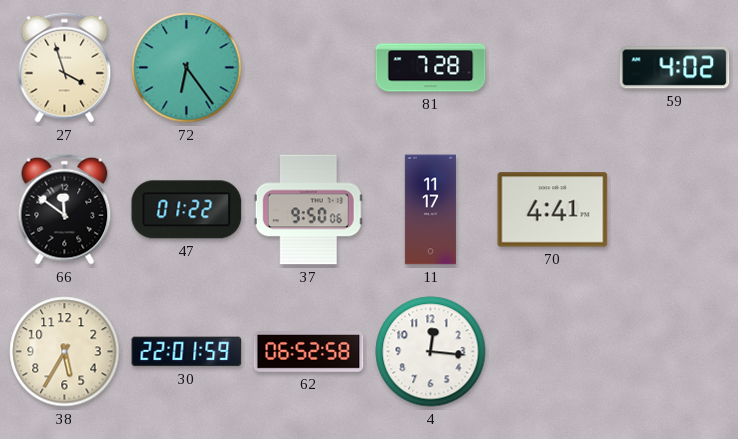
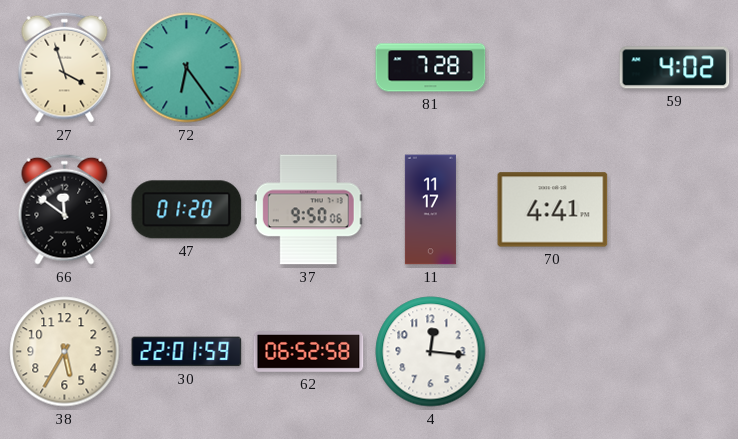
47: 01:22 -> 01:20
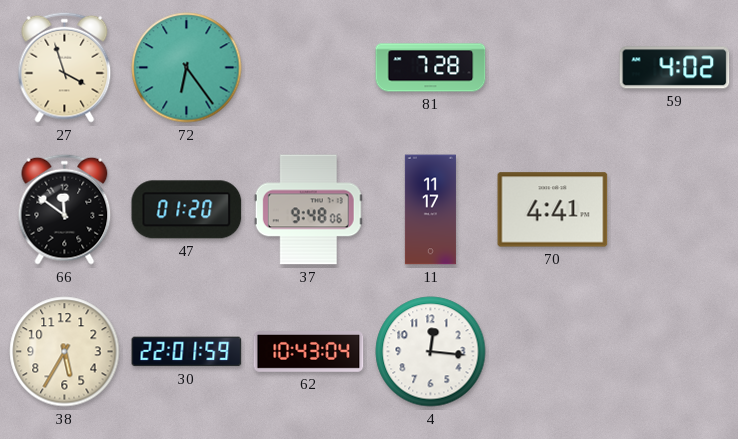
37: 9:50 -> 9:48
62: 06:52 -> 10:43
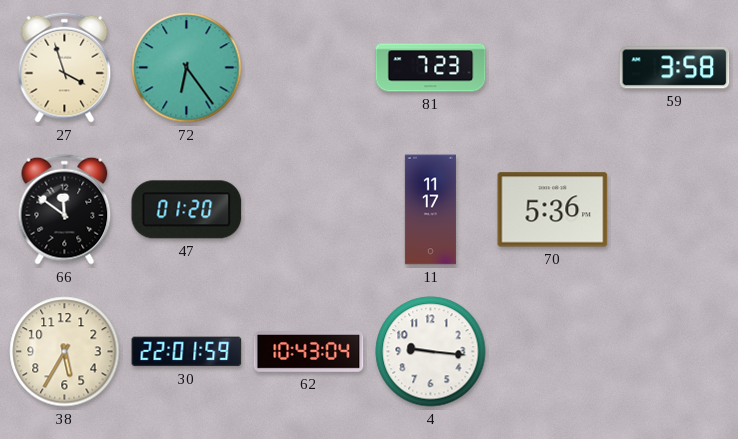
81: 7:28 -> 7:23
59: 4:02 -> 3:58
37: 9:48 -> none
70: 4:41 -> 5:36
4: 12:16 -> 9:16
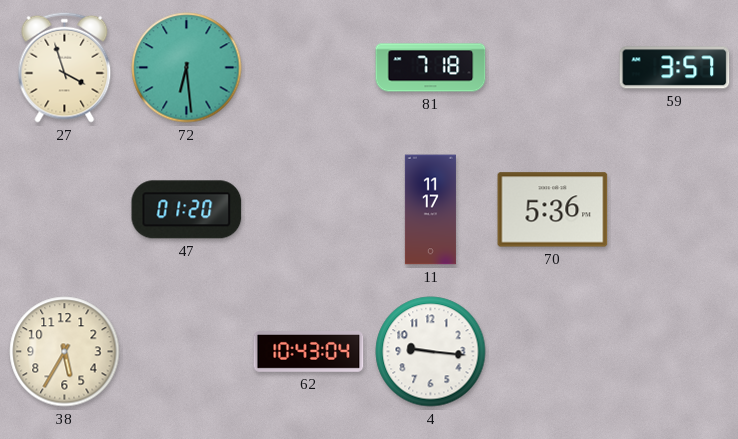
72: 6:24 -> 6:29
81: 7:23 -> 7:18
59: 3:58 -> 3:57
66: 11:51 -> none
30: 22:01 -> none
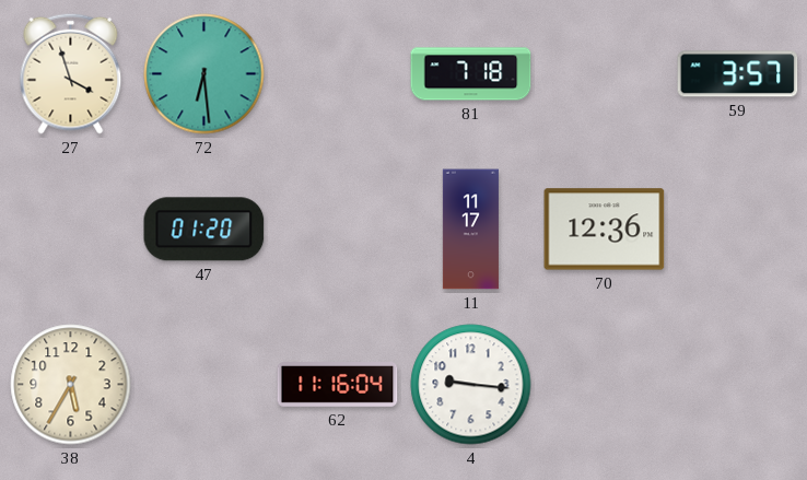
70: 5:36 -> 12:36
62: 10:43 -> 11:16
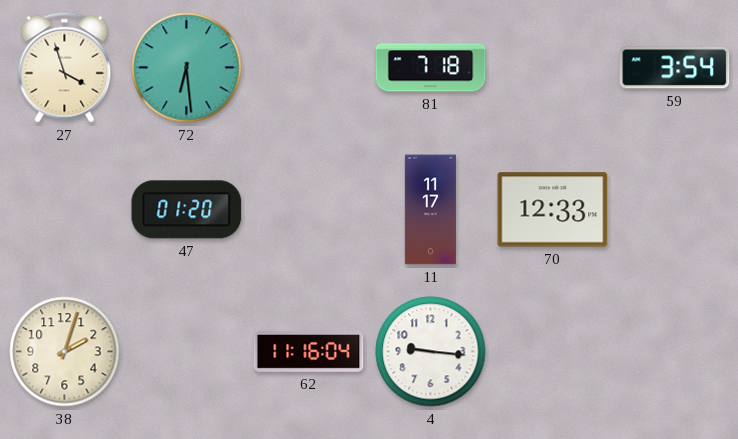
59: 3:57 -> 3:54
70: 12:36 -> 12:33
38: 5:35 -> 2:03
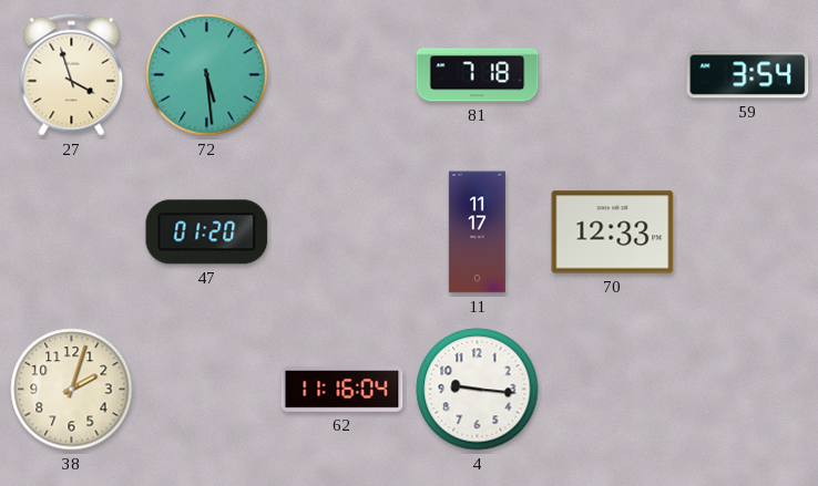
72: 6:29 -> 5:29
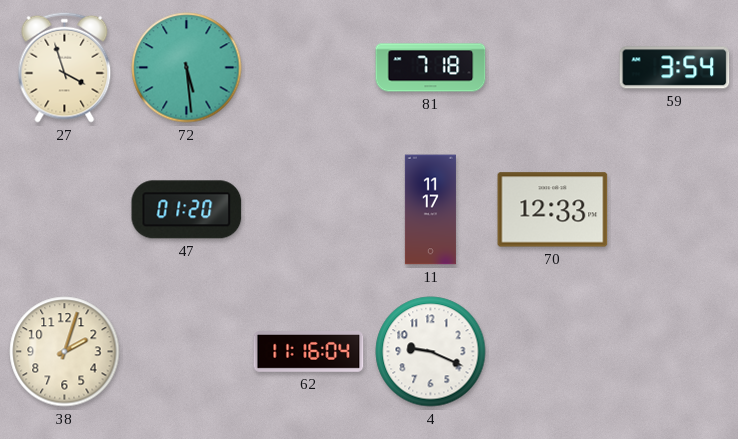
4: 9:16 -> 9:19
